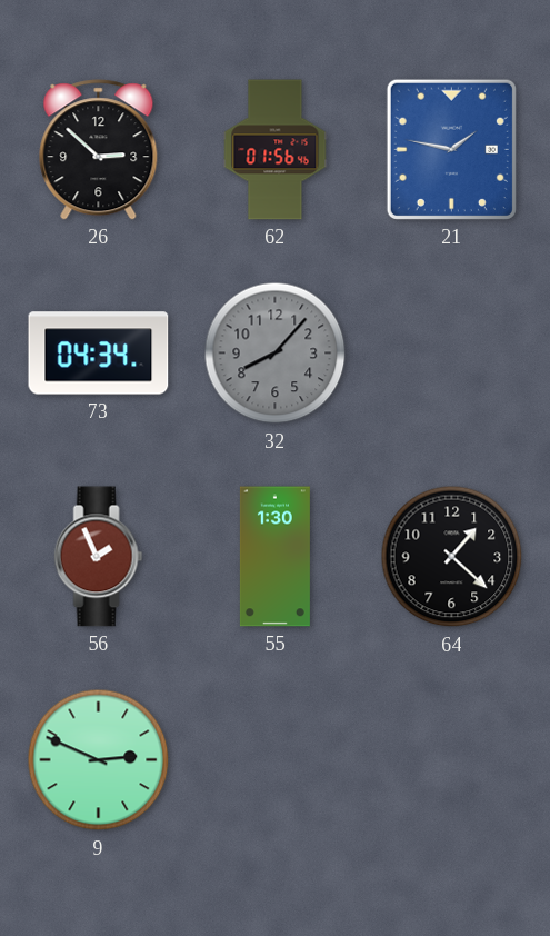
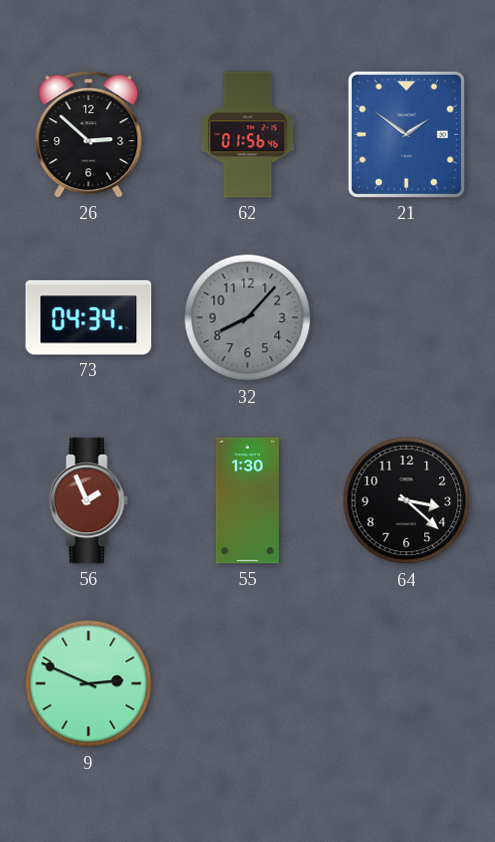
21: 1:47 -> 1:51
64: 1:22 -> 3:22
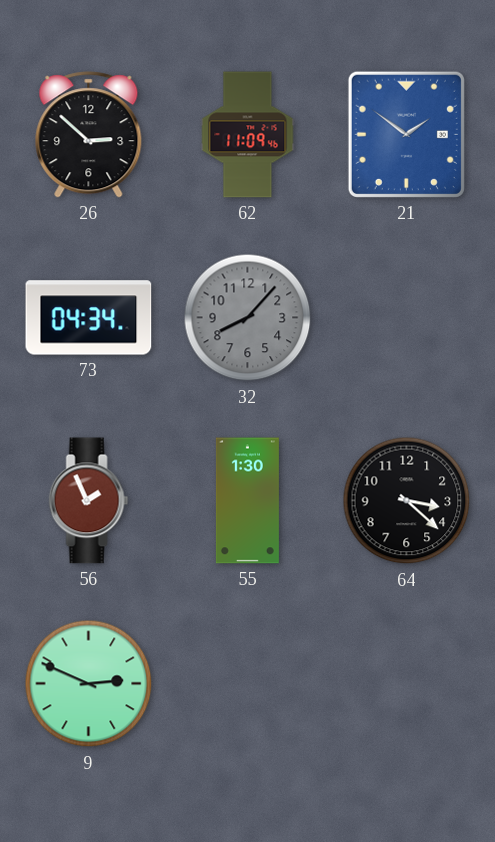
62: 01:56 -> 11:09
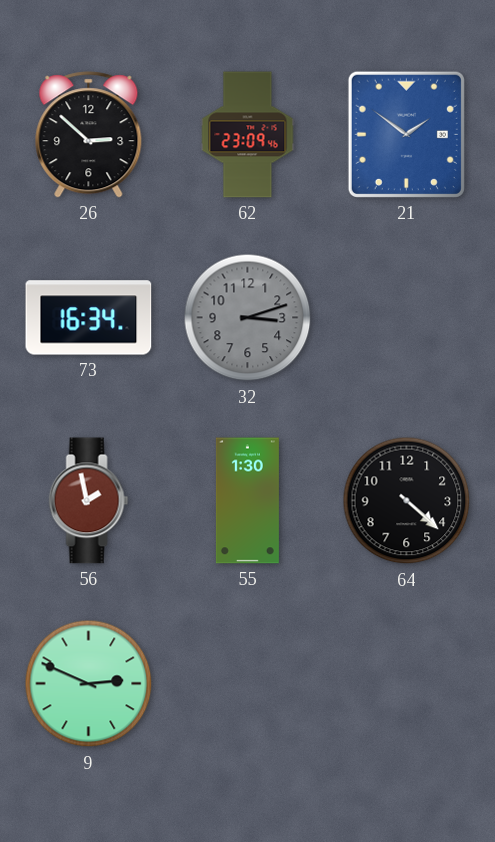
62: 11:09 -> 23:09
73: 04:34 -> 16:34
32: 8:07 -> 3:12
56: 1:56 -> 1:58
64: 3:22 -> 4:22
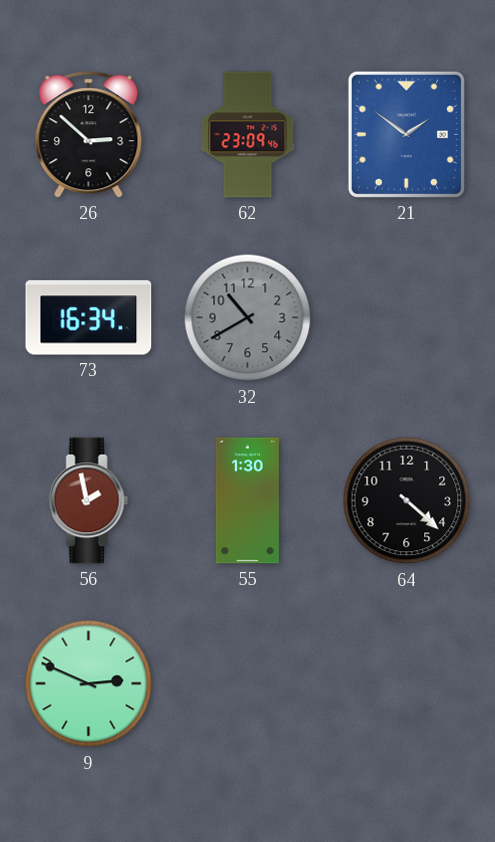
32: 3:12 -> 10:40
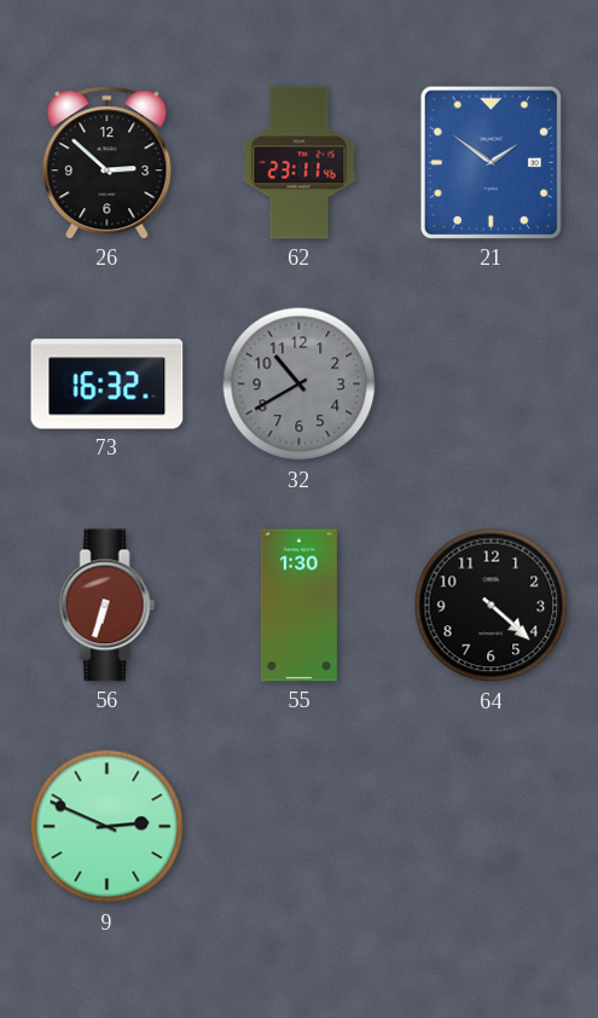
62: 23:09 -> 23:11
73: 16:34 -> 16:32
56: 1:58 -> 6:33
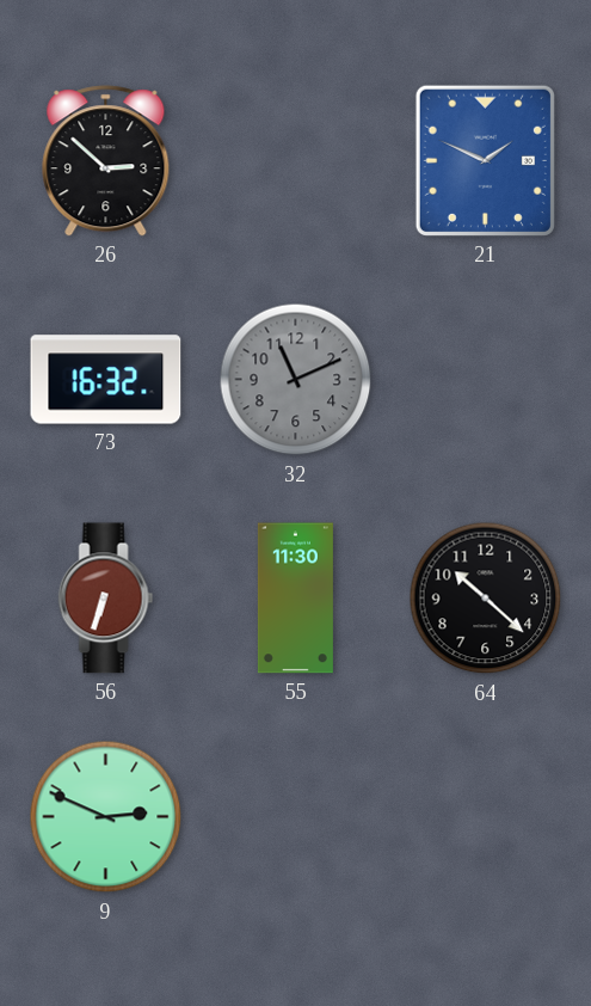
62: 23:11 -> none
21: 1:51 -> 1:49
32: 10:40 -> 11:11
55: 1:30 -> 11:30
64: 4:22 -> 10:22
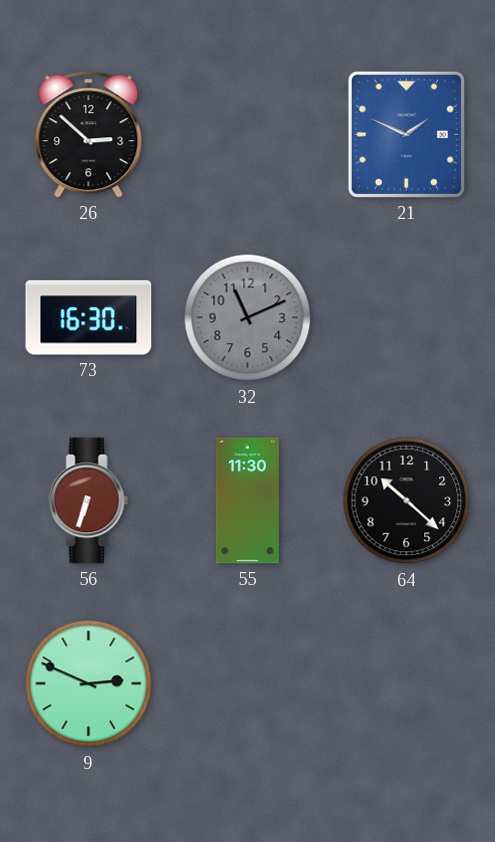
73: 16:32 -> 16:30
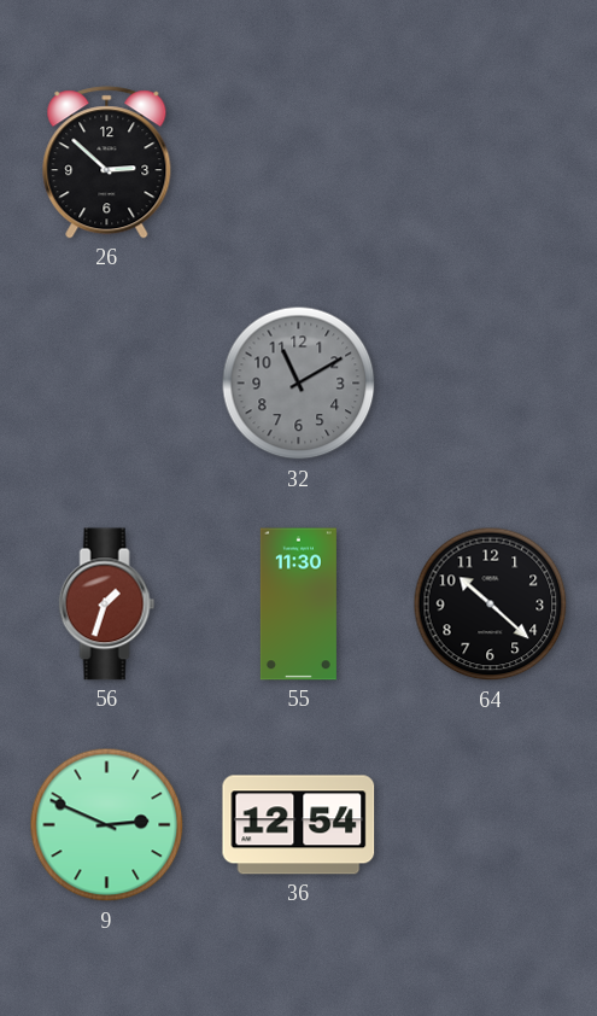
21: 1:49 -> none
73: 16:30 -> none
32: 11:11 -> 11:10
56: 6:33 -> 1:33
36: none -> 12:54
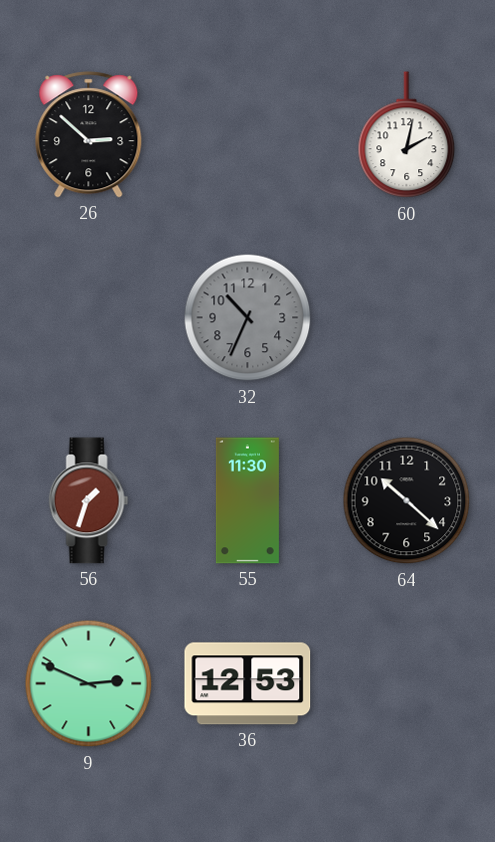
60: none -> 2:02
32: 11:10 -> 10:34
36: 12:54 -> 12:53
